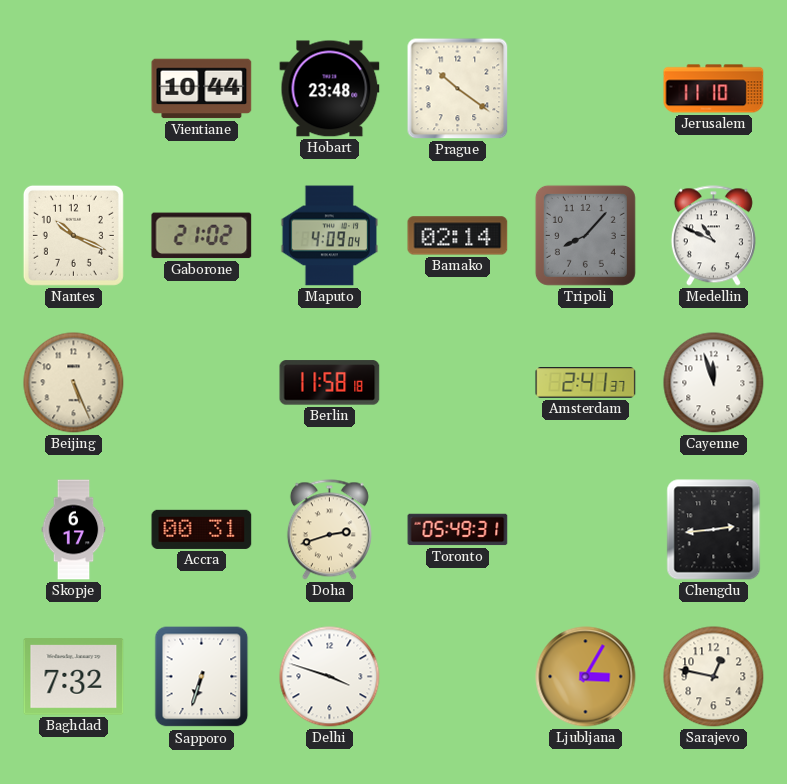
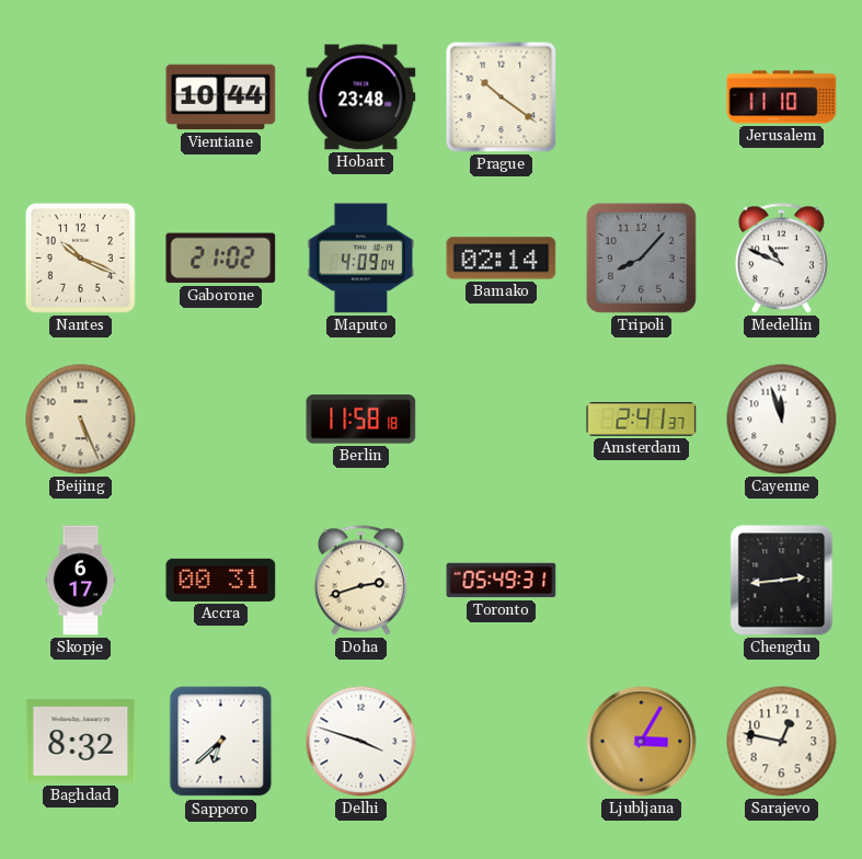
Baghdad: 7:32 -> 8:32
Sapporo: 6:33 -> 6:38
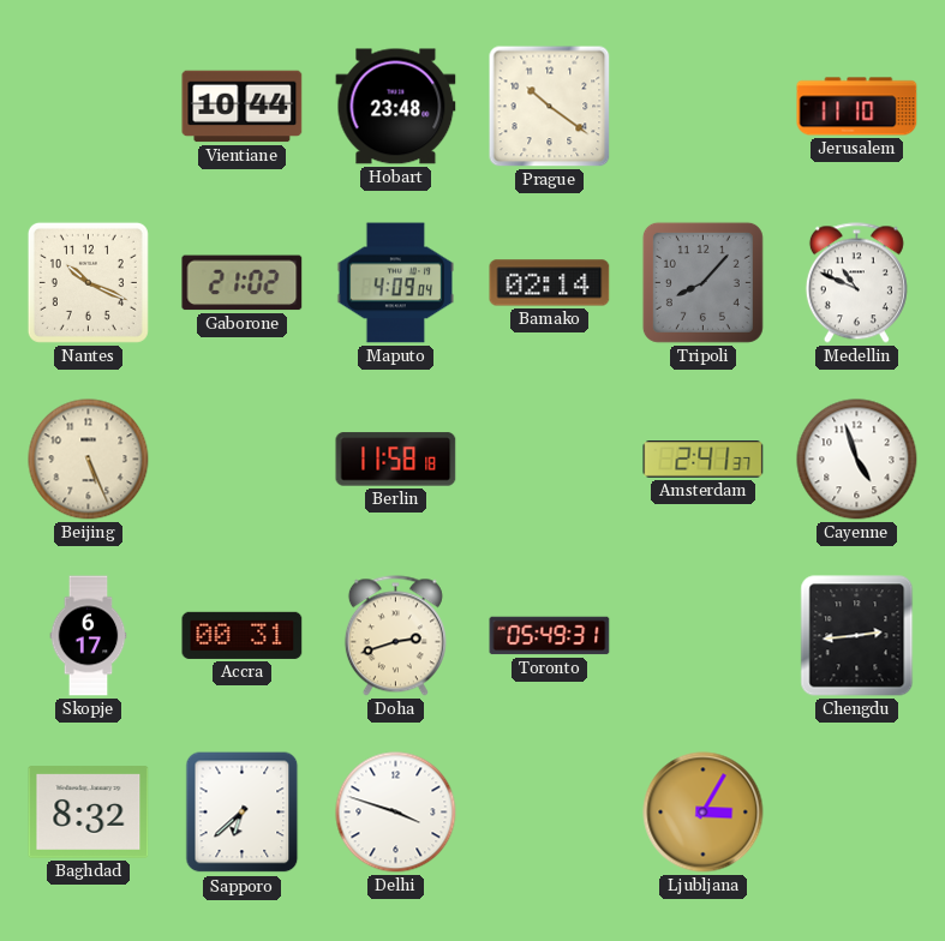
Cayenne: 11:57 -> 4:57
Sarajevo: 12:47 -> none
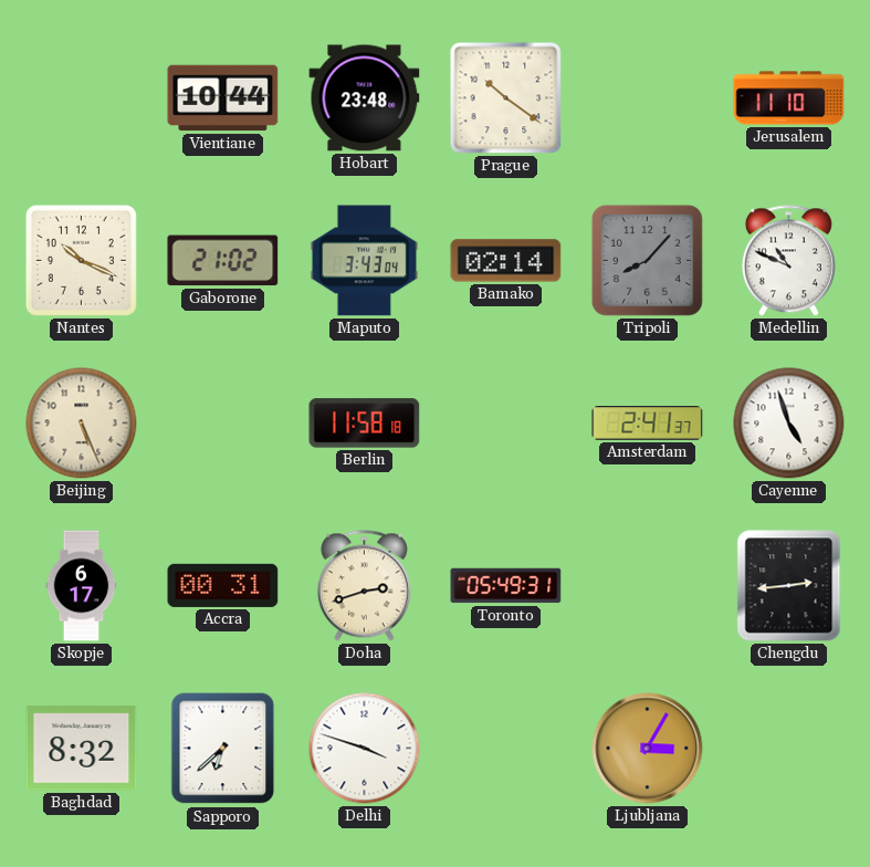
Maputo: 4:09 -> 3:43
